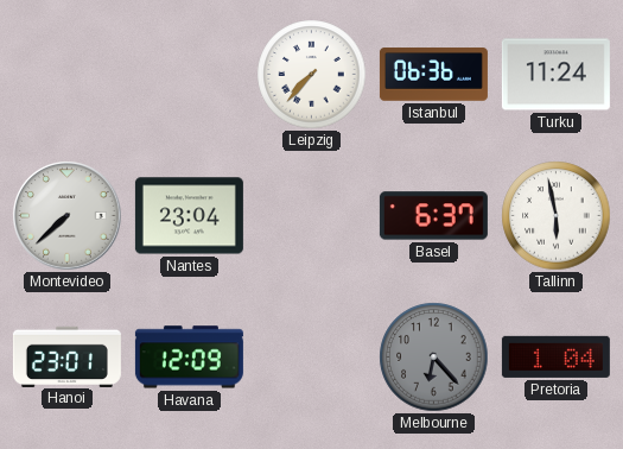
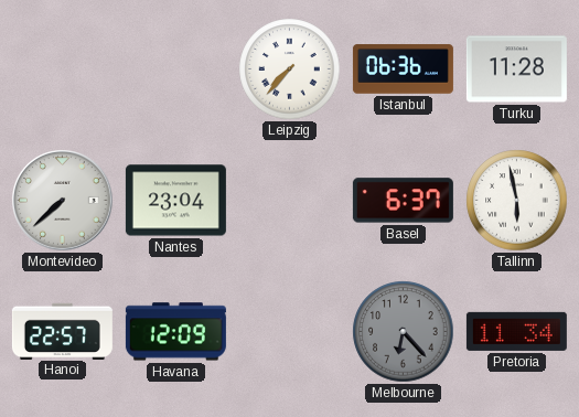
Turku: 11:24 -> 11:28
Hanoi: 23:01 -> 22:57
Pretoria: 1:04 -> 11:34
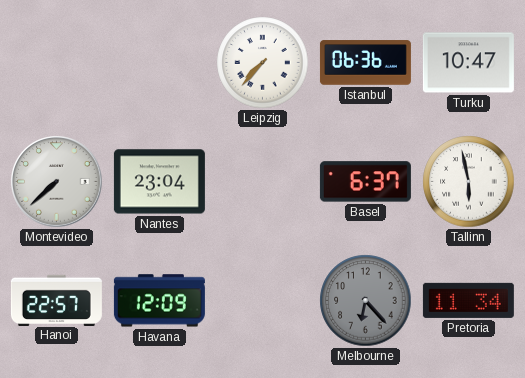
Turku: 11:28 -> 10:47
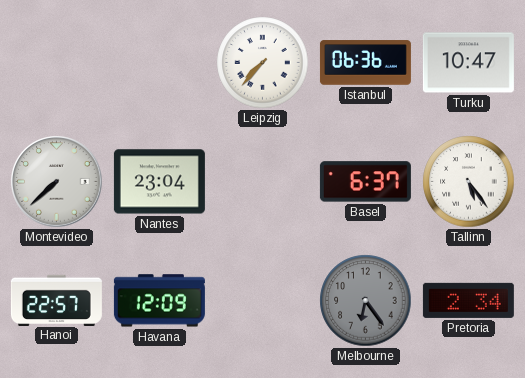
Tallinn: 5:58 -> 5:24
Melbourne: 6:23 -> 6:24
Pretoria: 11:34 -> 2:34
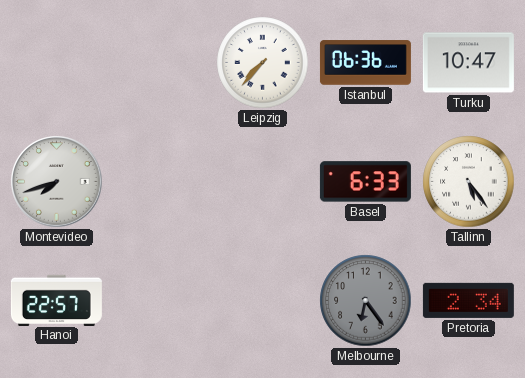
Montevideo: 7:38 -> 7:42
Nantes: 23:04 -> none
Basel: 6:37 -> 6:33
Havana: 12:09 -> none
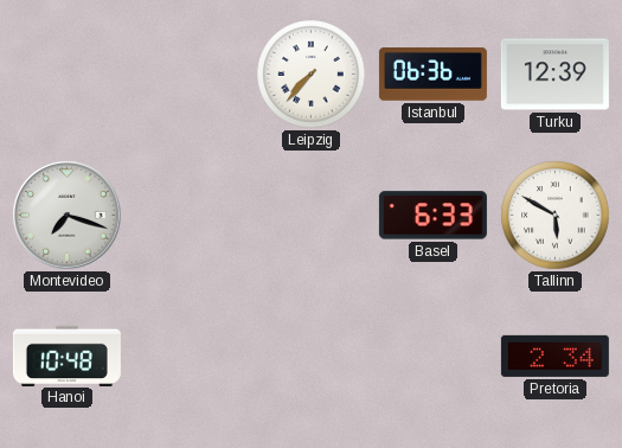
Turku: 10:47 -> 12:39
Montevideo: 7:42 -> 7:18
Tallinn: 5:24 -> 5:50
Hanoi: 22:57 -> 10:48
Melbourne: 6:24 -> none
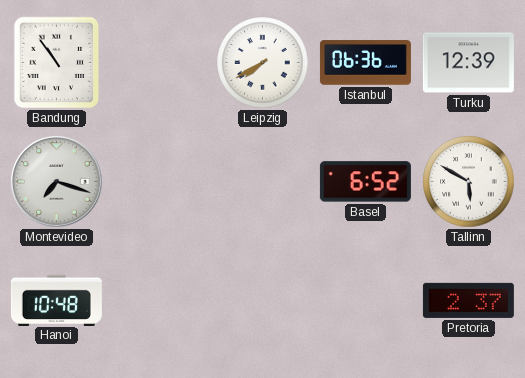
Bandung: none -> 10:54
Leipzig: 7:37 -> 7:40
Basel: 6:33 -> 6:52
Pretoria: 2:34 -> 2:37
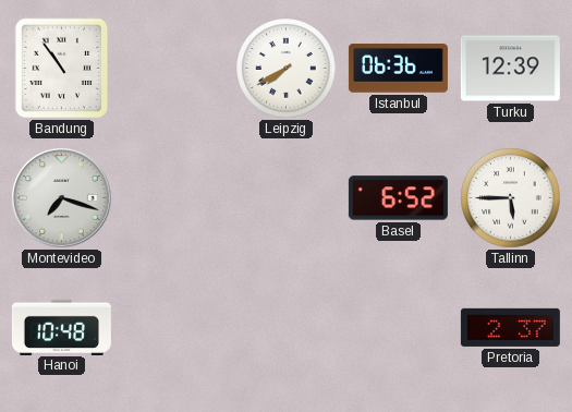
Tallinn: 5:50 -> 5:45
